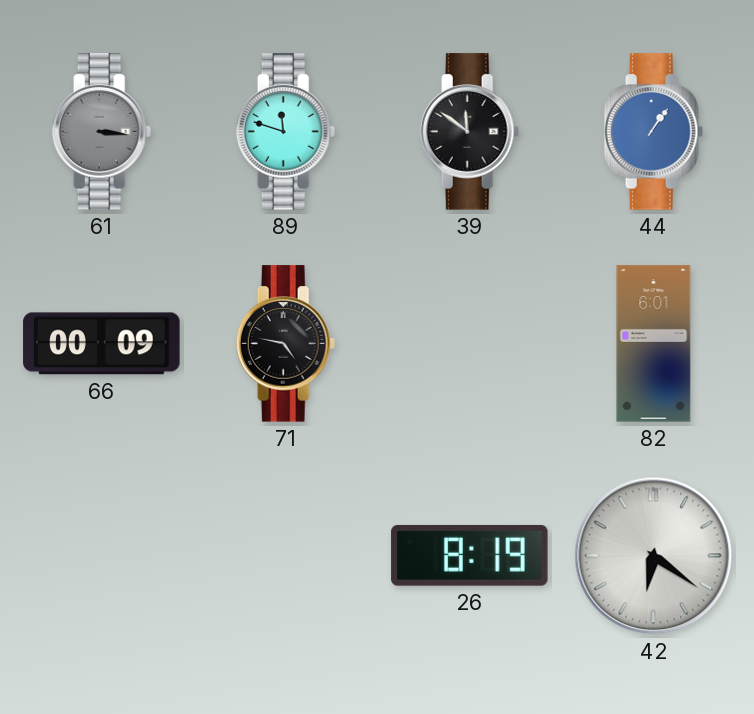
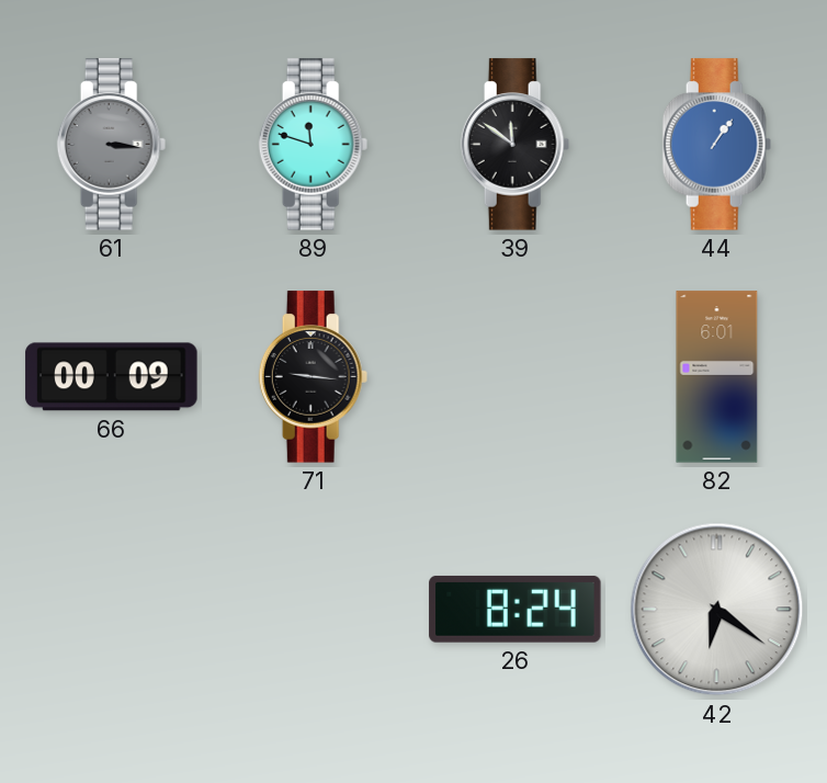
71: 4:47 -> 9:16
26: 8:19 -> 8:24
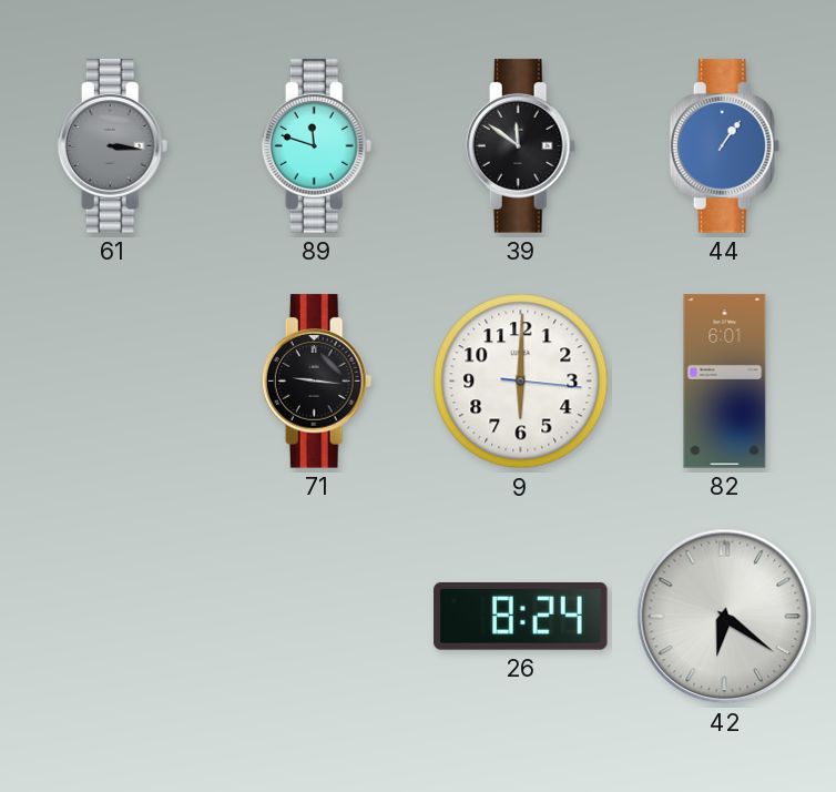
66: 00:09 -> none
9: none -> 6:00
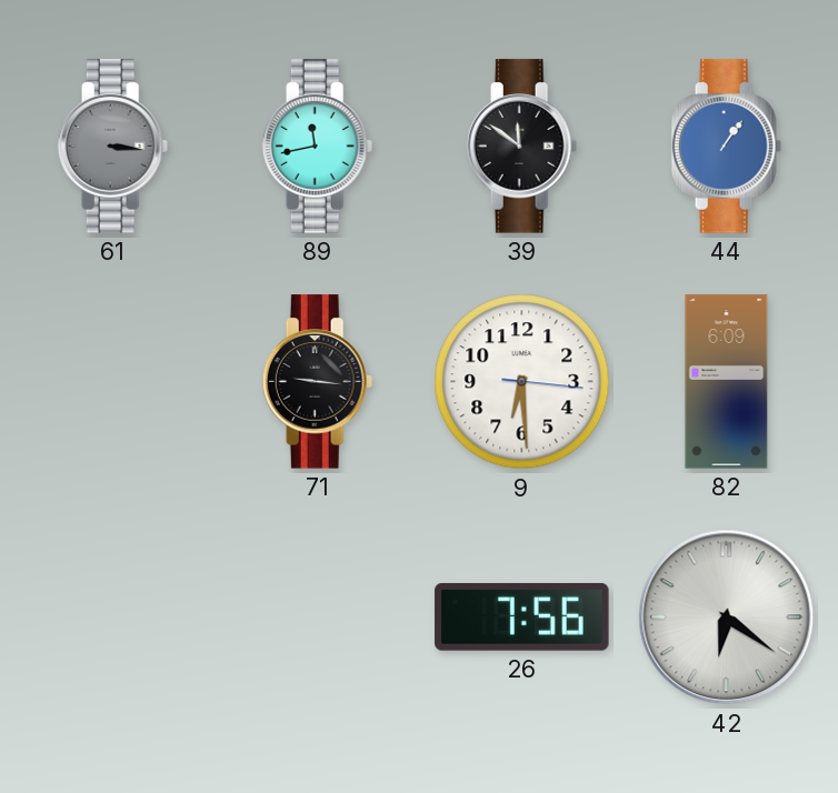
89: 11:48 -> 11:43
9: 6:00 -> 6:29
82: 6:01 -> 6:09
26: 8:24 -> 7:56
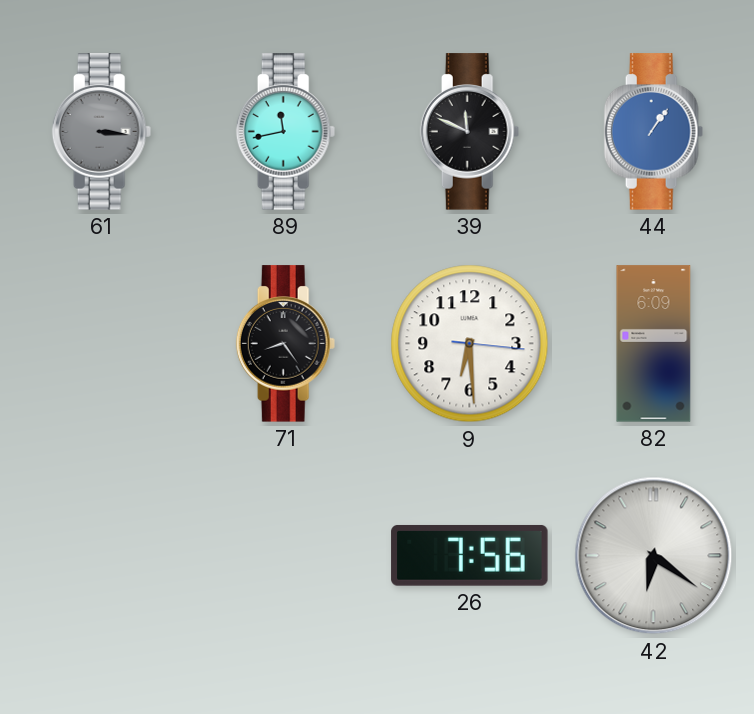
39: 11:51 -> 11:49
71: 9:16 -> 8:24
